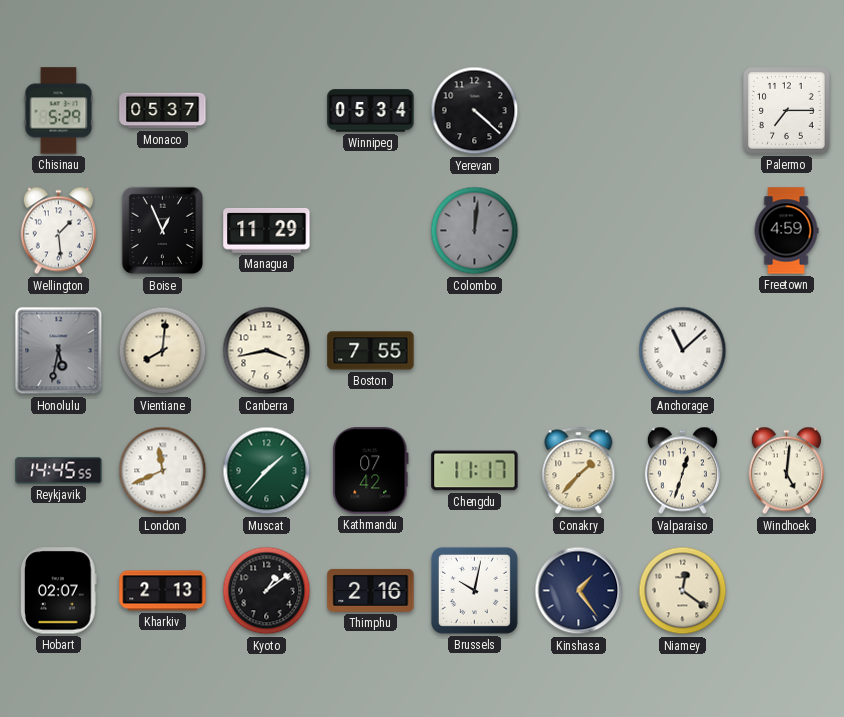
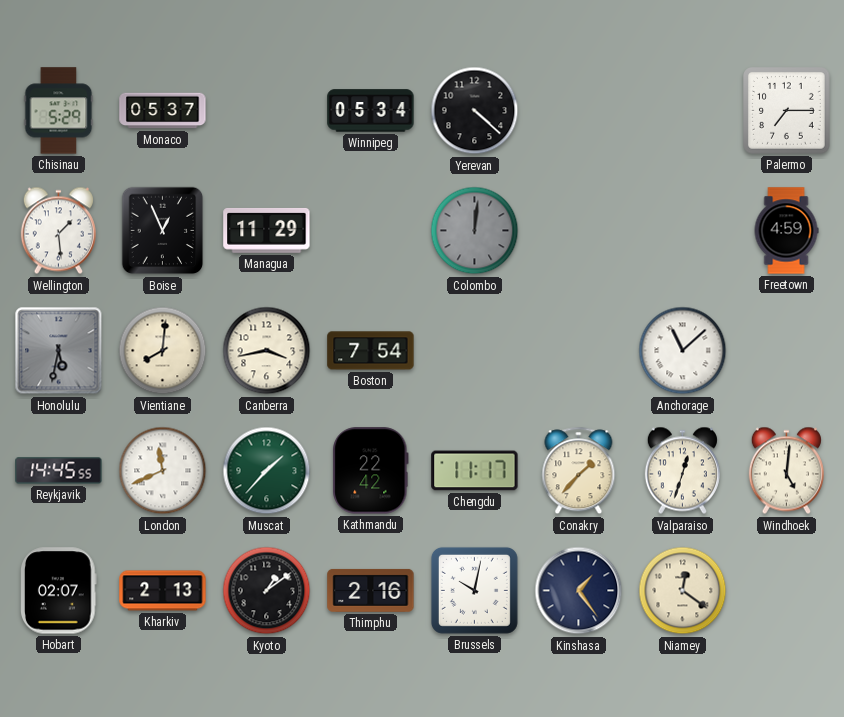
Boston: 7:55 -> 7:54
Kathmandu: 07:42 -> 22:42
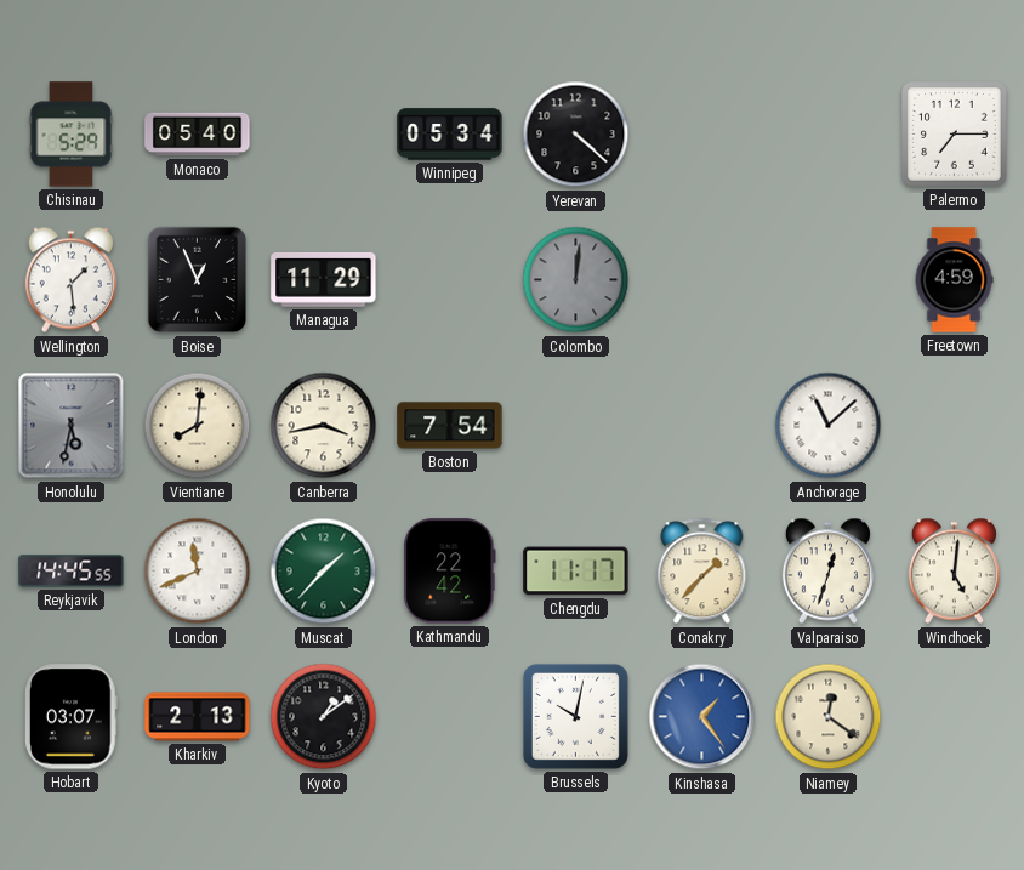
Monaco: 05:37 -> 05:40
Hobart: 02:07 -> 03:07
Thimphu: 2:16 -> none
Kinshasa dial: navy -> blue
